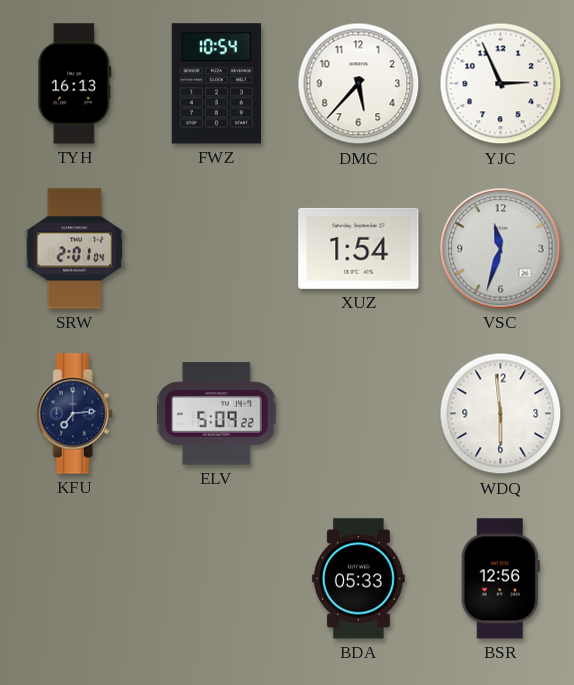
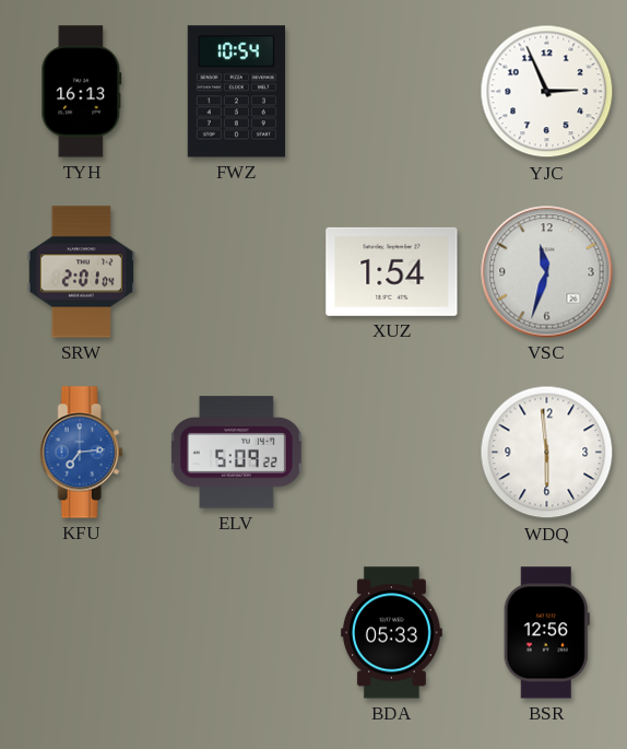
DMC: 5:37 -> none
KFU dial: navy -> blue
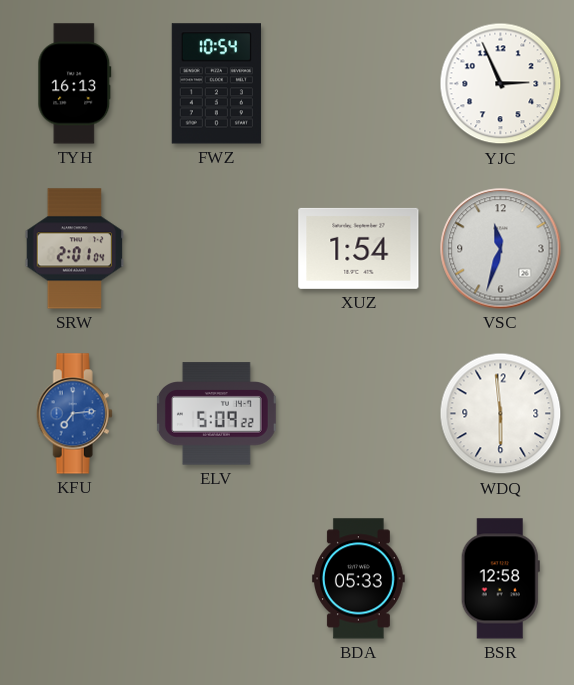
BSR: 12:56 -> 12:58
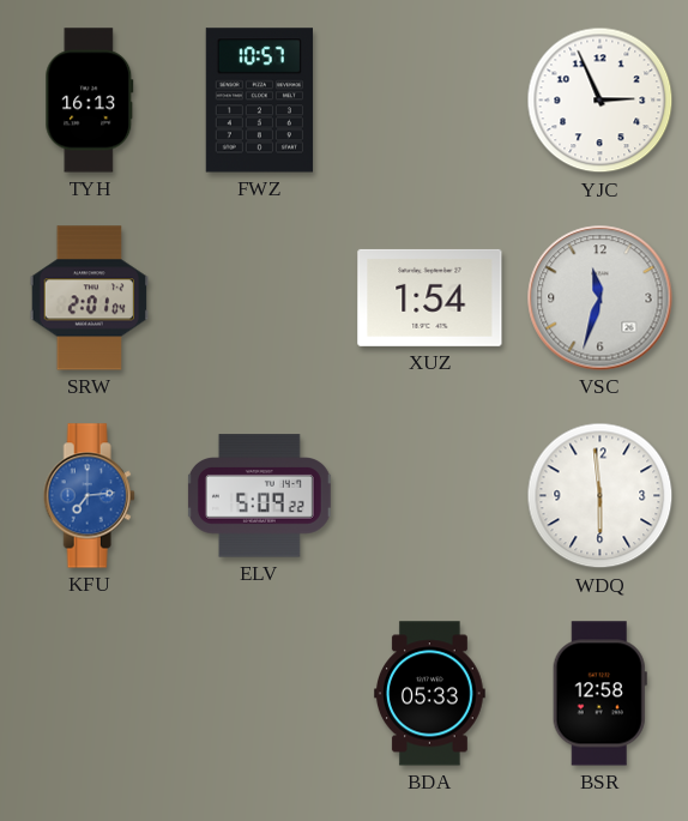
FWZ: 10:54 -> 10:57
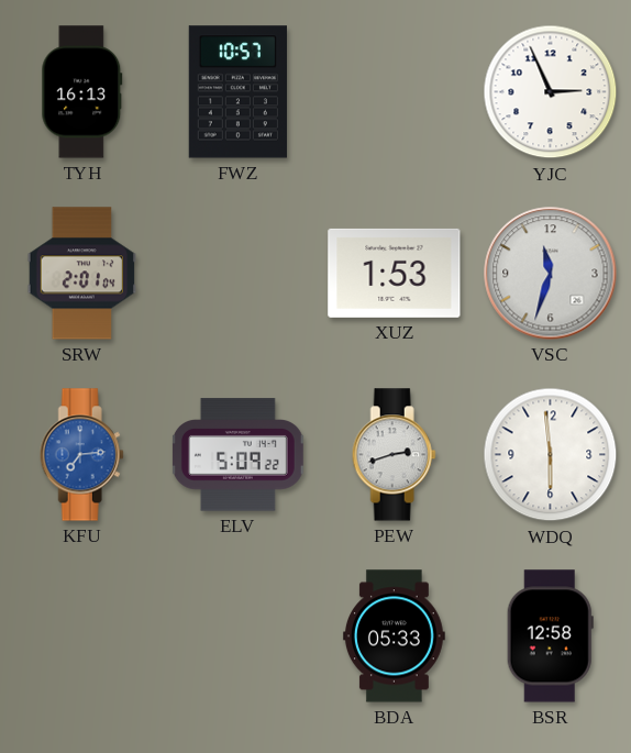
XUZ: 1:54 -> 1:53
PEW: none -> 2:42
